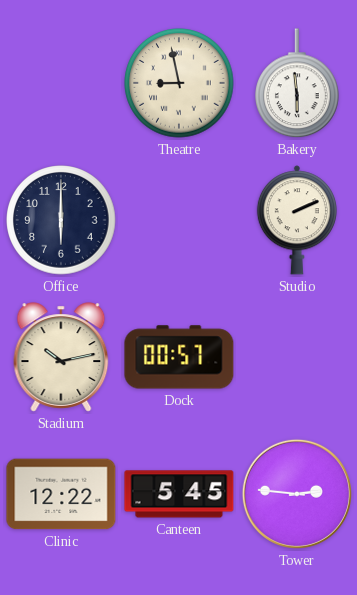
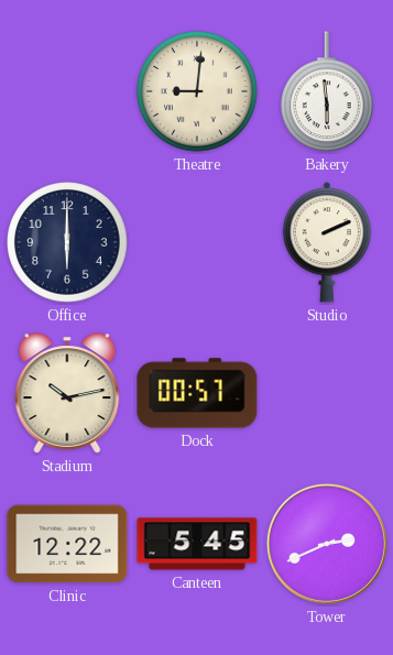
Theatre: 8:58 -> 9:01
Tower: 2:46 -> 2:41
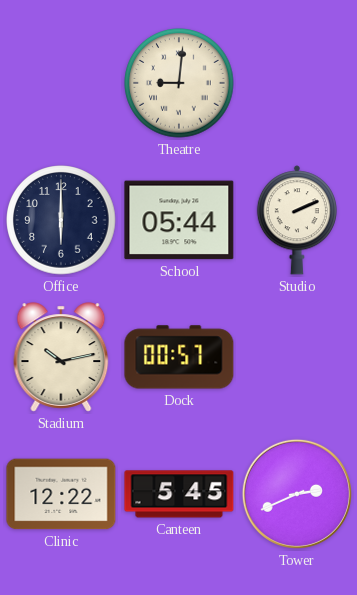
Bakery: 5:59 -> none
School: none -> 05:44
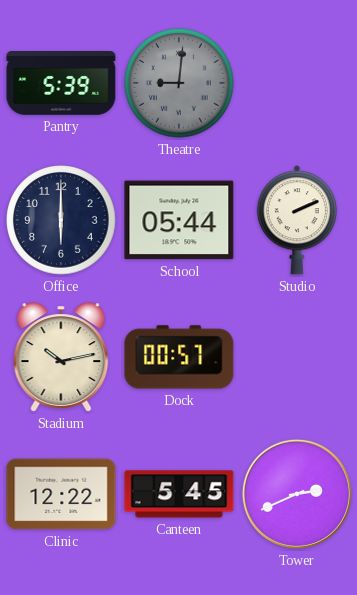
Pantry: none -> 5:39
Theatre dial: cream -> grey
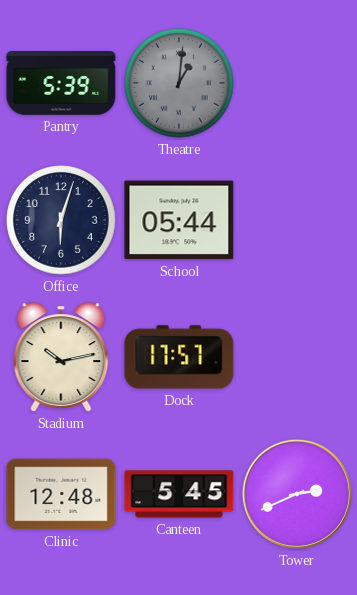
Theatre: 9:01 -> 1:01
Office: 6:00 -> 6:03
Studio: 2:11 -> none
Dock: 00:57 -> 17:57
Clinic: 12:22 -> 12:48
